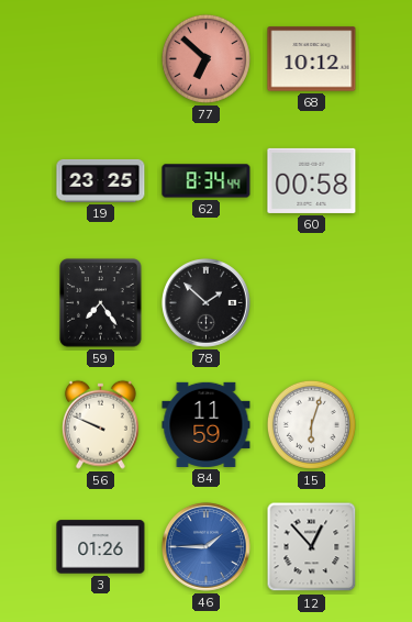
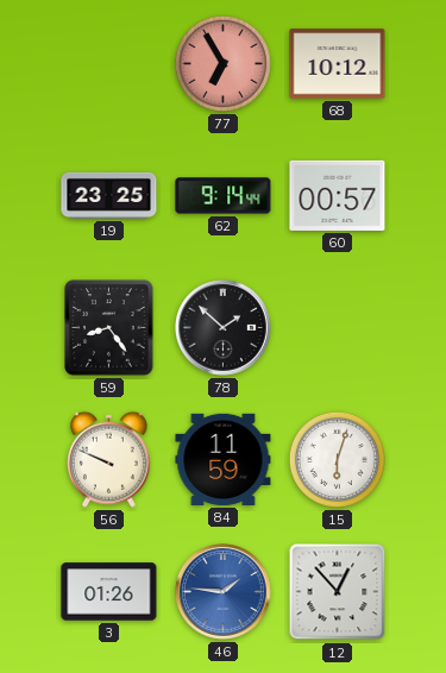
77: 6:52 -> 6:55
62: 8:34 -> 9:14
60: 00:58 -> 00:57
59: 7:24 -> 8:24
46: 1:45 -> 1:46
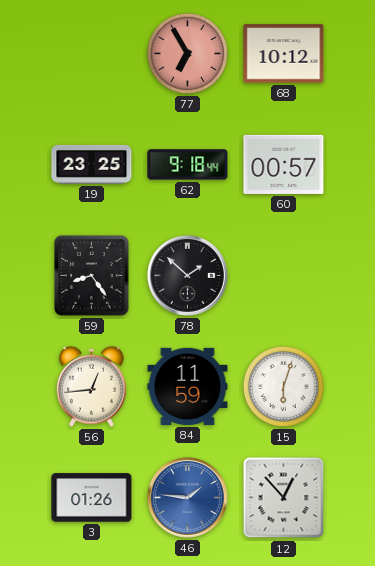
62: 9:14 -> 9:18
56: 9:49 -> 12:44
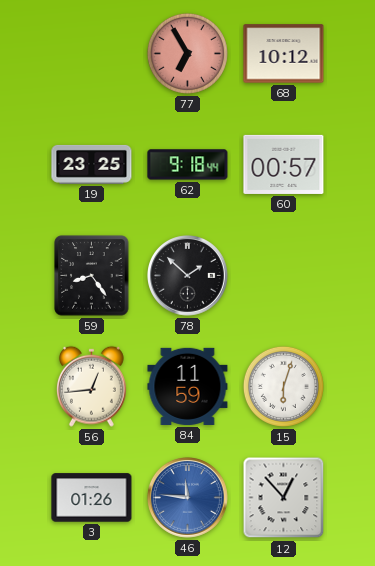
46: 1:46 -> 11:46
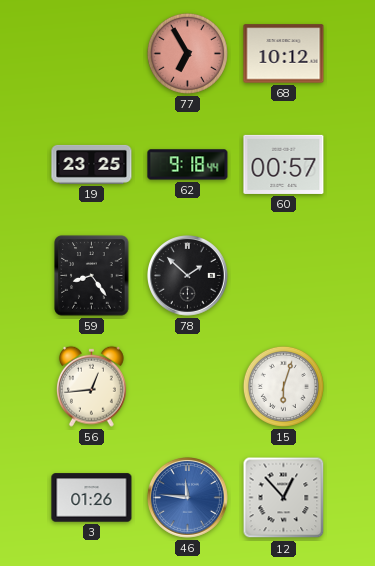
84: 11:59 -> none
